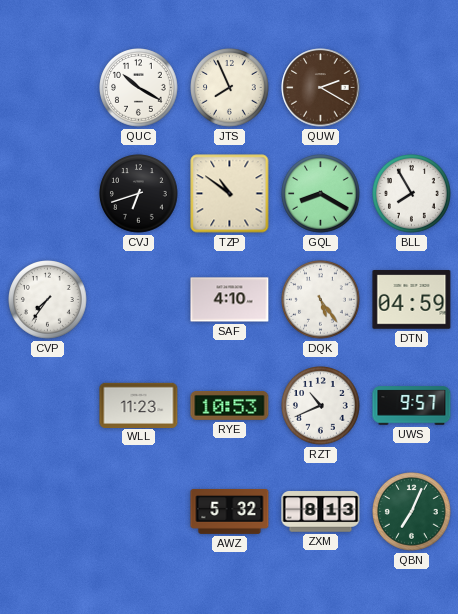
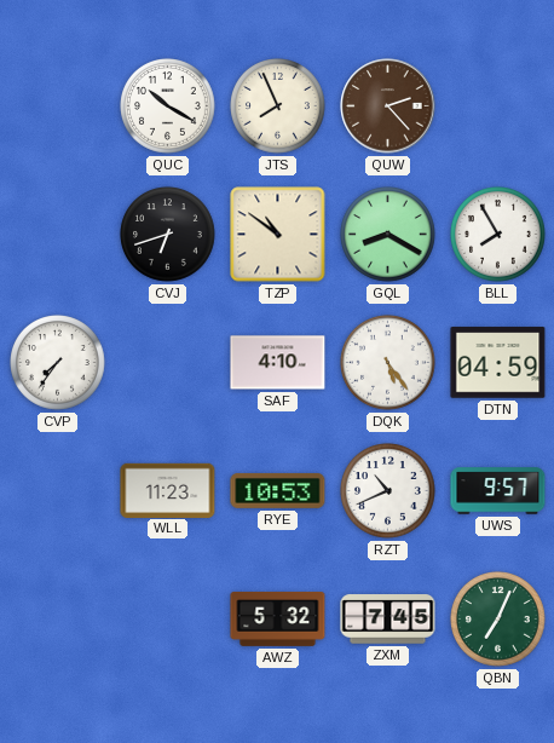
QUW: 2:20 -> 2:23
ZXM: 8:13 -> 7:45
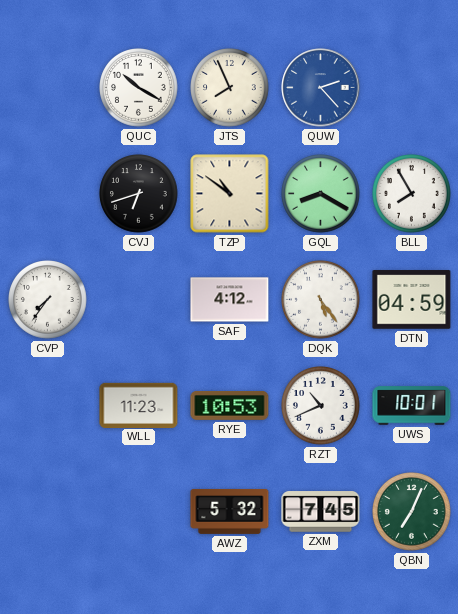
QUW dial: brown -> blue
SAF: 4:10 -> 4:12
UWS: 9:57 -> 10:01
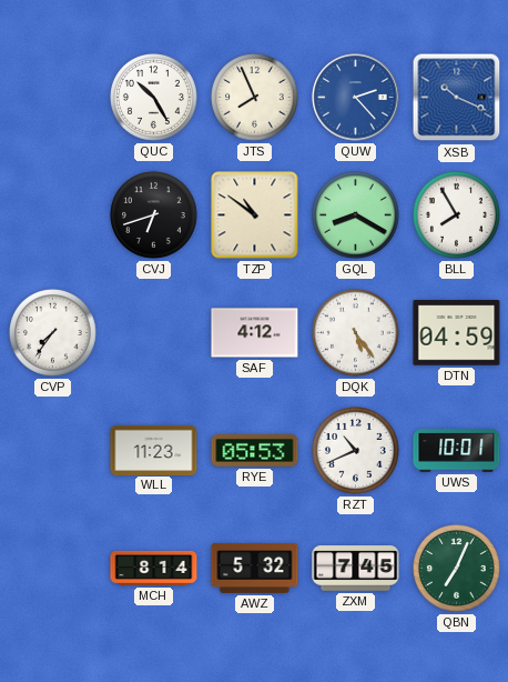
QUC: 10:20 -> 10:25
XSB: none -> 10:19
RYE: 10:53 -> 05:53
MCH: none -> 8:14
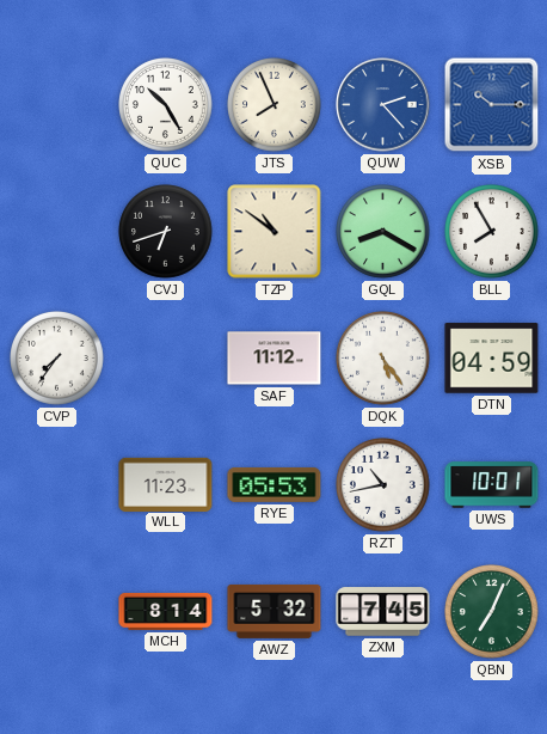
XSB: 10:19 -> 10:15
SAF: 4:12 -> 11:12
RZT: 10:41 -> 10:43
